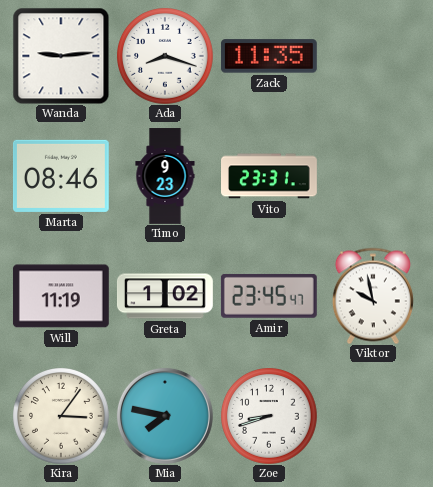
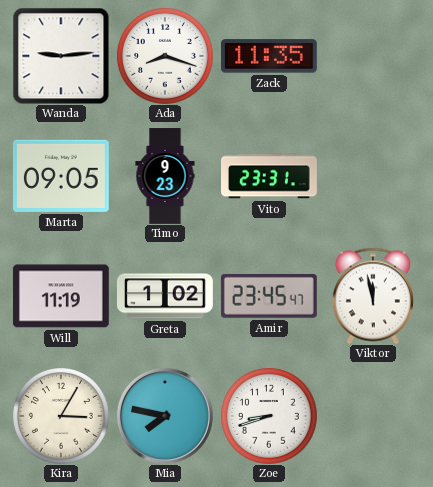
Marta: 08:46 -> 09:05
Viktor: 9:58 -> 11:58
Kira: 3:06 -> 3:05
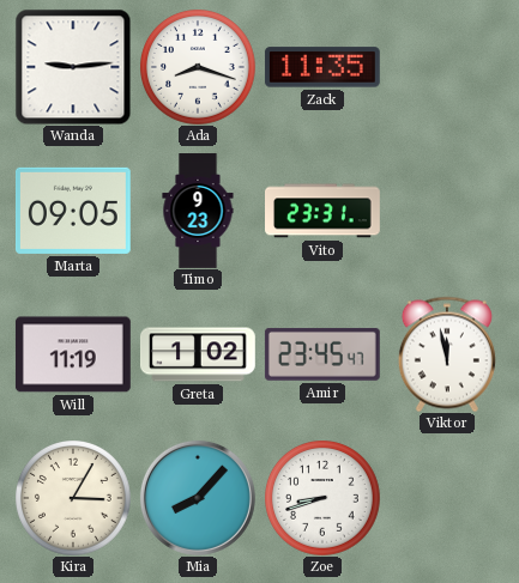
Mia: 7:47 -> 8:07
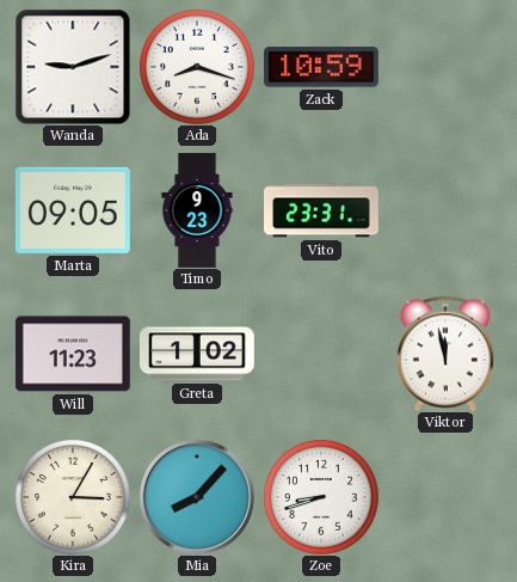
Wanda: 9:14 -> 9:12
Zack: 11:35 -> 10:59
Will: 11:19 -> 11:23
Amir: 23:45 -> none
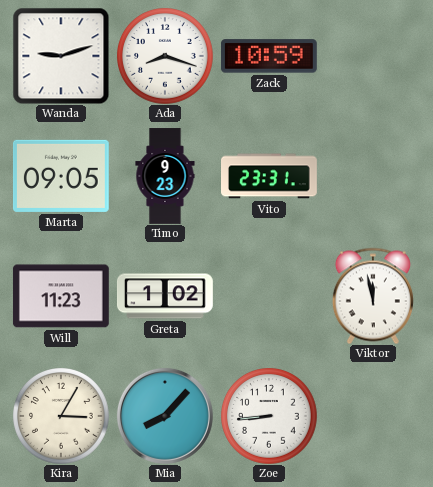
Zoe: 8:42 -> 8:44
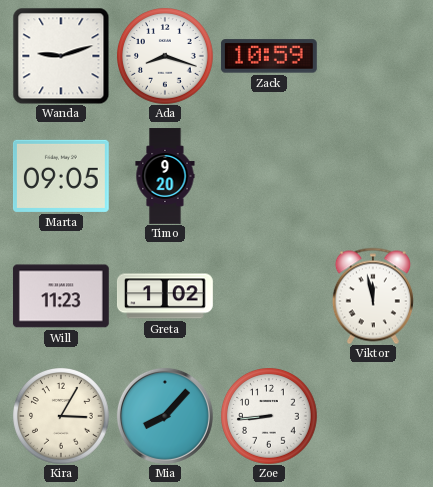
Timo: 9:23 -> 9:20
Vito: 23:31 -> none
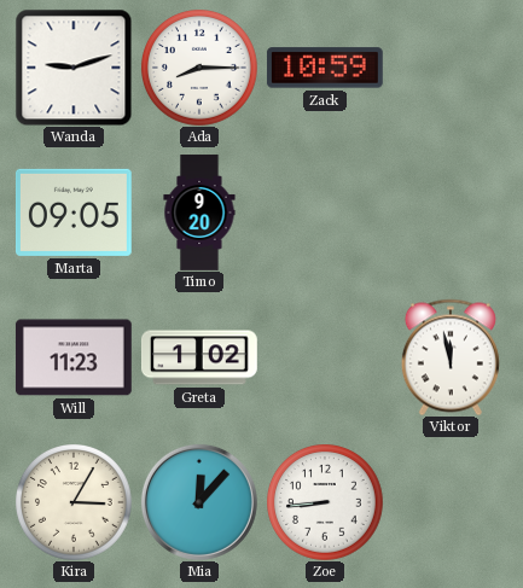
Ada: 8:18 -> 8:15
Mia: 8:07 -> 12:07
